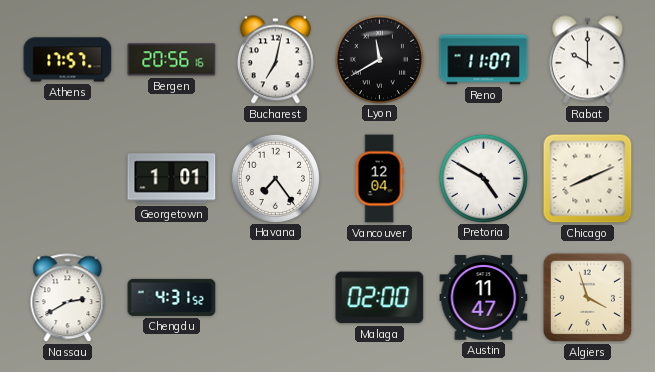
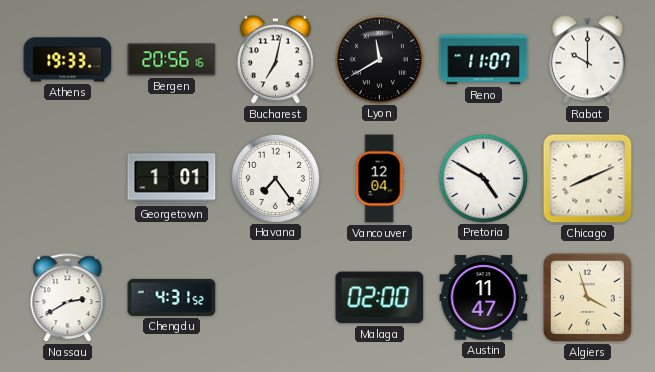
Athens: 17:57 -> 19:33
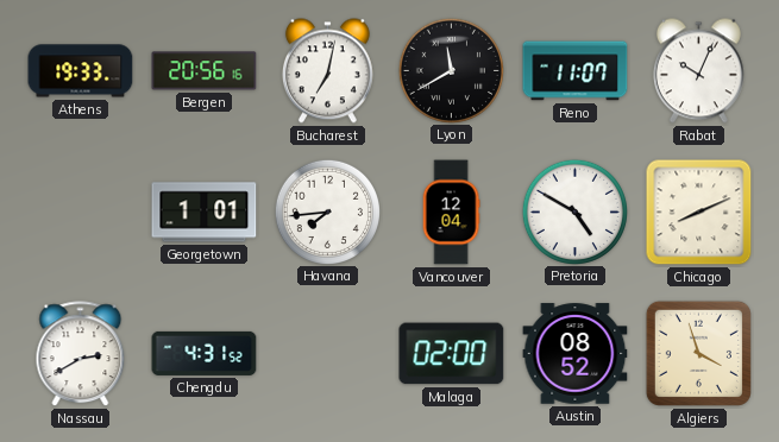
Rabat: 10:00 -> 10:04
Havana: 7:24 -> 7:44
Austin: 11:47 -> 08:52
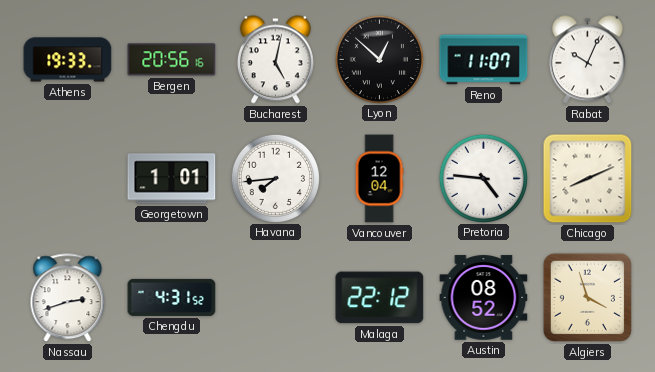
Bucharest: 7:02 -> 5:02
Lyon: 11:40 -> 12:52
Pretoria: 4:50 -> 4:46
Nassau: 2:40 -> 2:42
Malaga: 02:00 -> 22:12
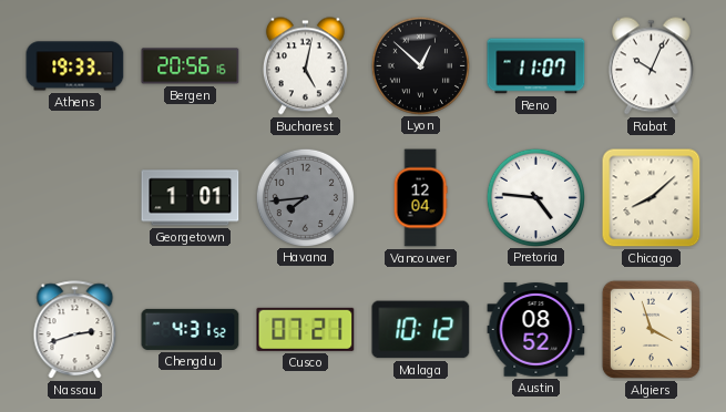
Havana dial: white -> grey
Chicago: 8:11 -> 8:08
Cusco: none -> 07:21
Malaga: 22:12 -> 10:12
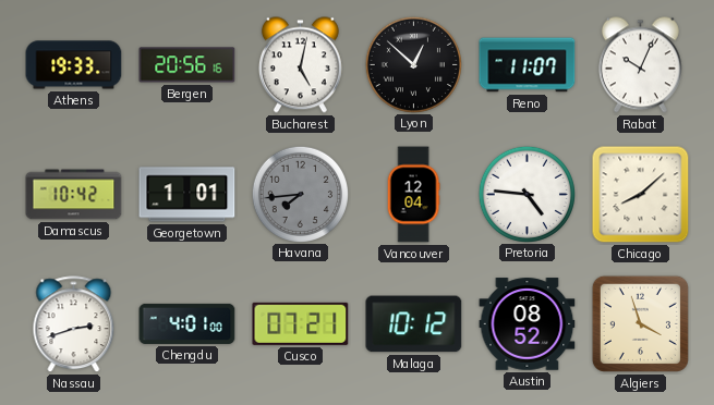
Damascus: none -> 10:42
Chengdu: 4:31 -> 4:01
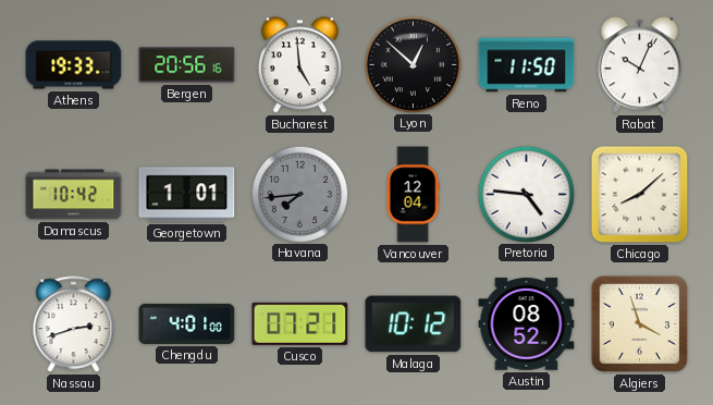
Bucharest: 5:02 -> 4:59
Reno: 11:07 -> 11:50
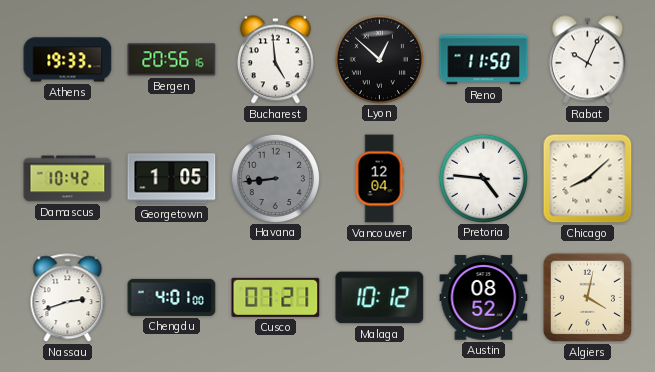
Georgetown: 1:01 -> 1:05
Havana: 7:44 -> 8:44
Algiers: 3:57 -> 4:02
